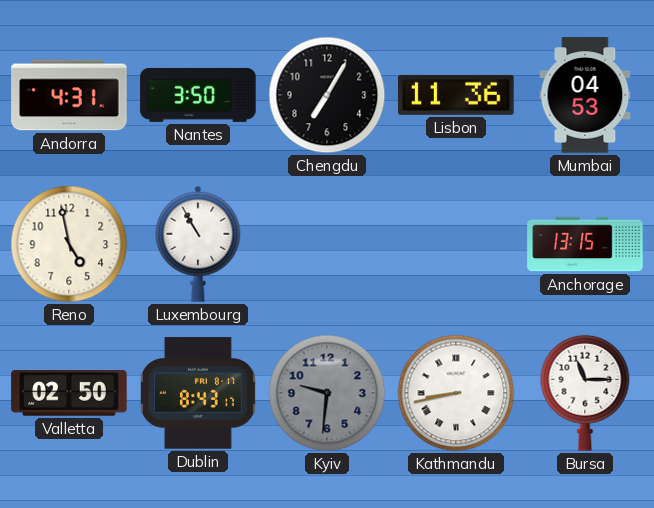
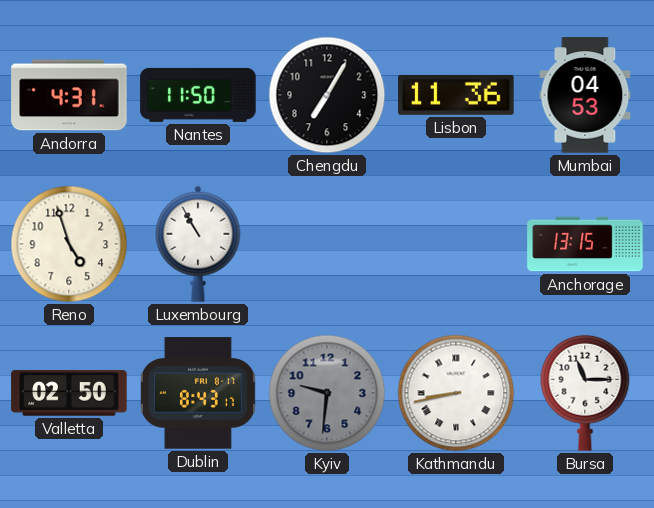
Nantes: 3:50 -> 11:50
Reno: 4:58 -> 4:57
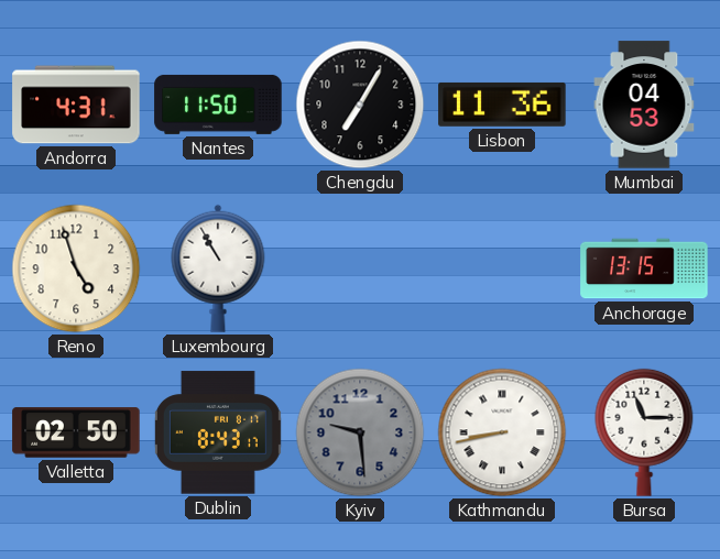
Kyiv: 9:31 -> 9:29
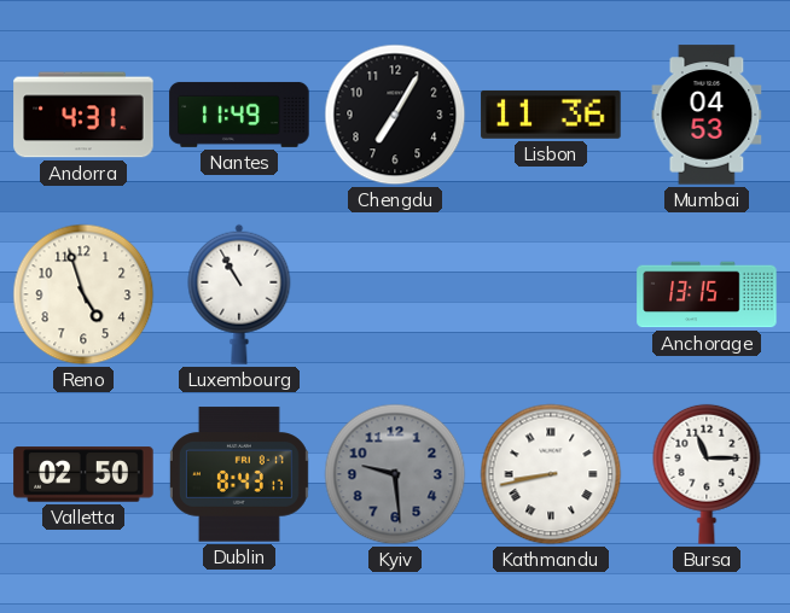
Nantes: 11:50 -> 11:49
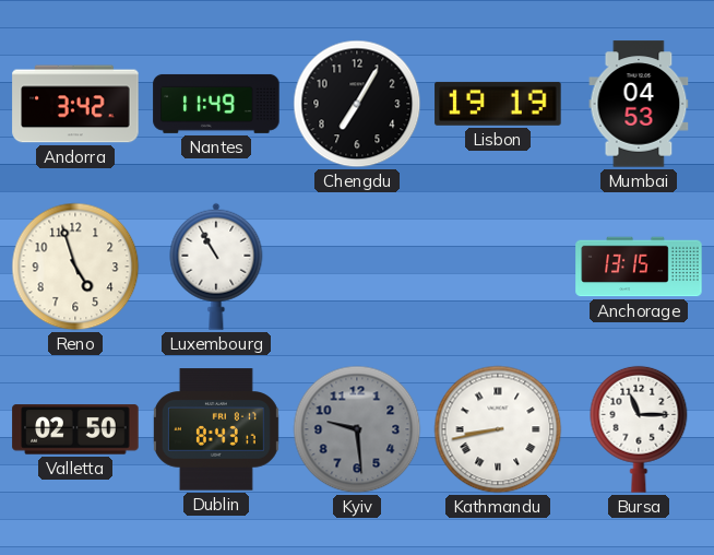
Andorra: 4:31 -> 3:42
Lisbon: 11:36 -> 19:19
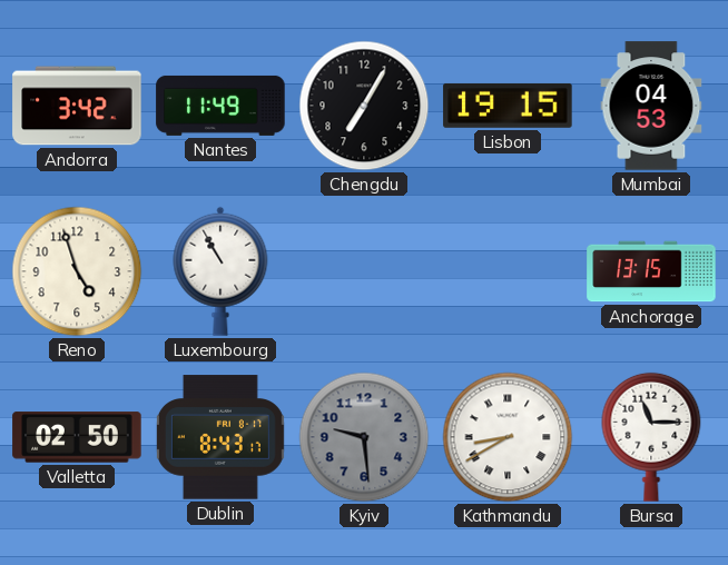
Lisbon: 19:19 -> 19:15
Kathmandu: 8:43 -> 8:40
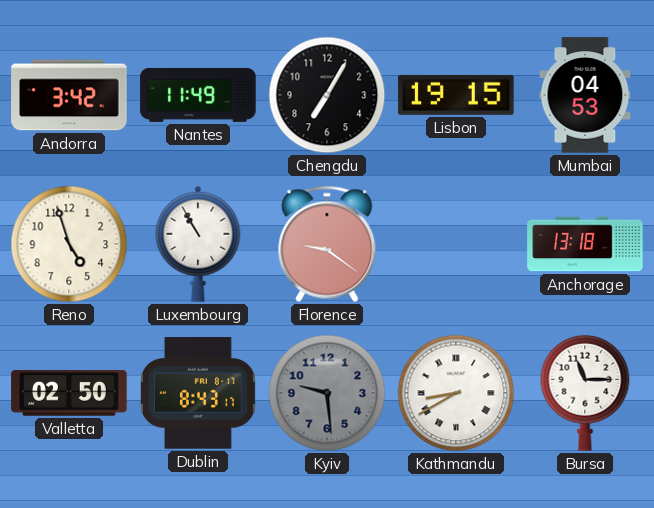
Florence: none -> 9:21
Anchorage: 13:15 -> 13:18
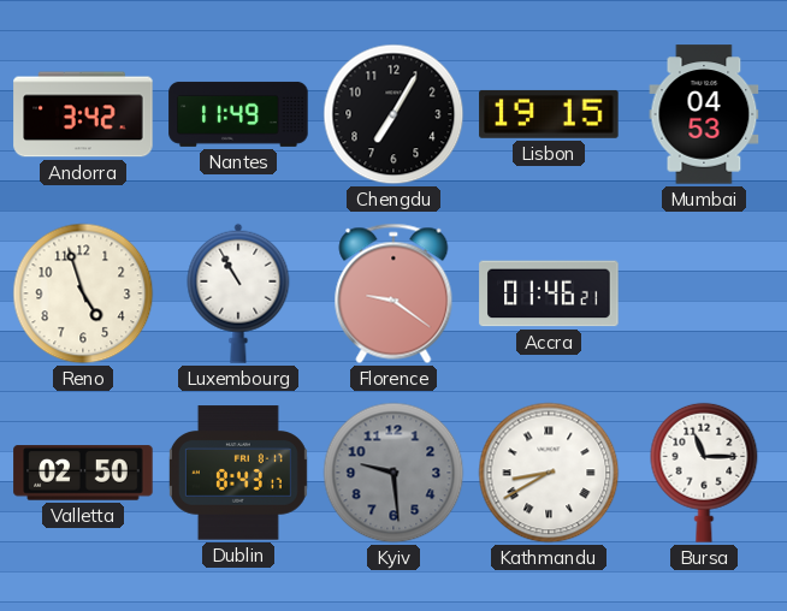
Accra: none -> 01:46
Anchorage: 13:18 -> none
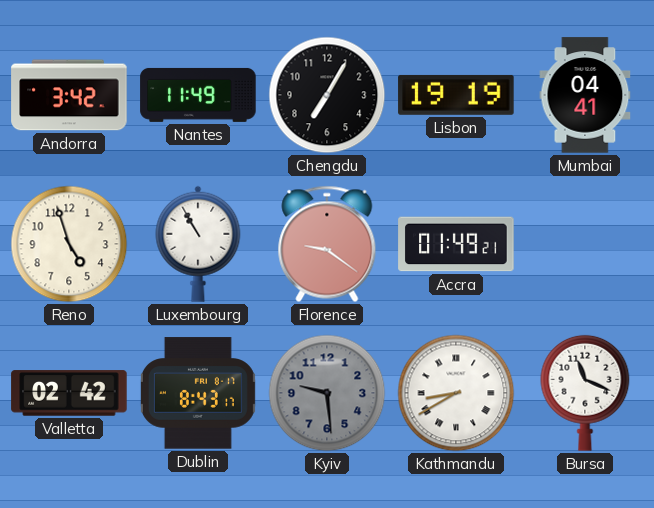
Lisbon: 19:15 -> 19:19
Mumbai: 04:53 -> 04:41
Accra: 01:46 -> 01:49
Valletta: 02:50 -> 02:42
Bursa: 11:15 -> 11:19
